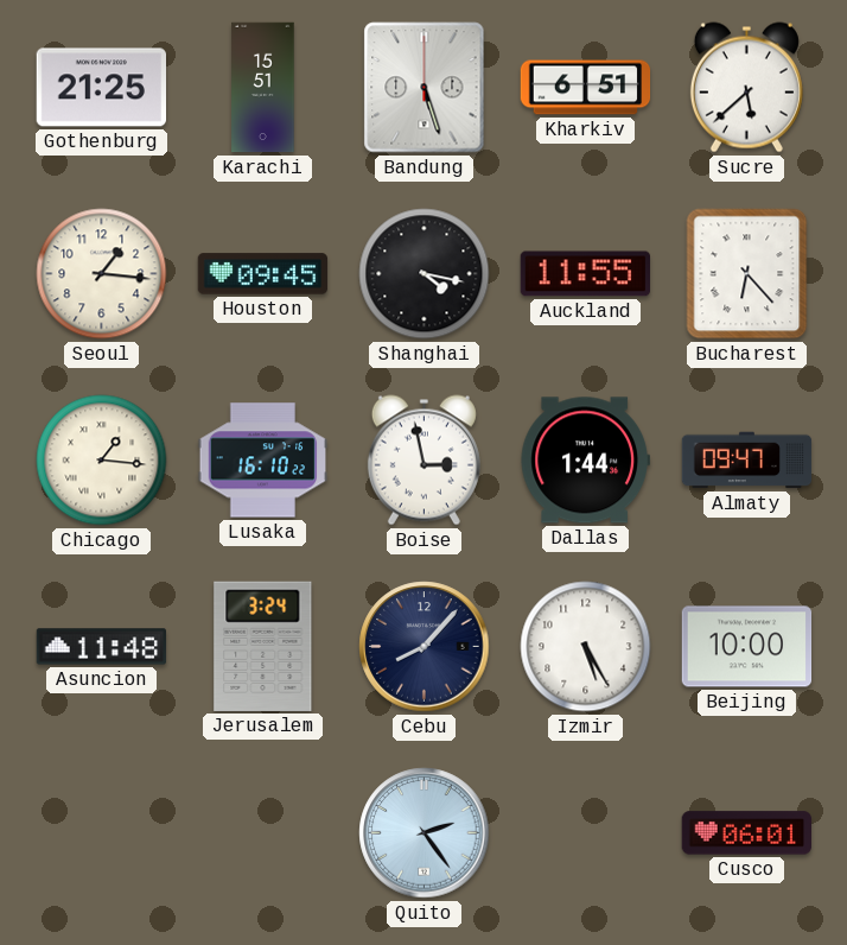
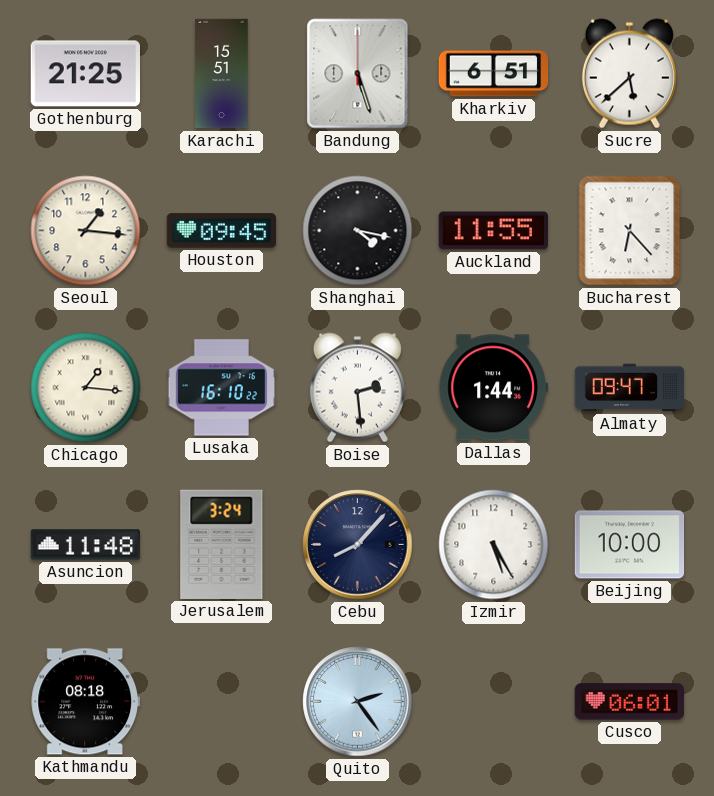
Boise: 2:58 -> 2:29
Kathmandu: none -> 08:18
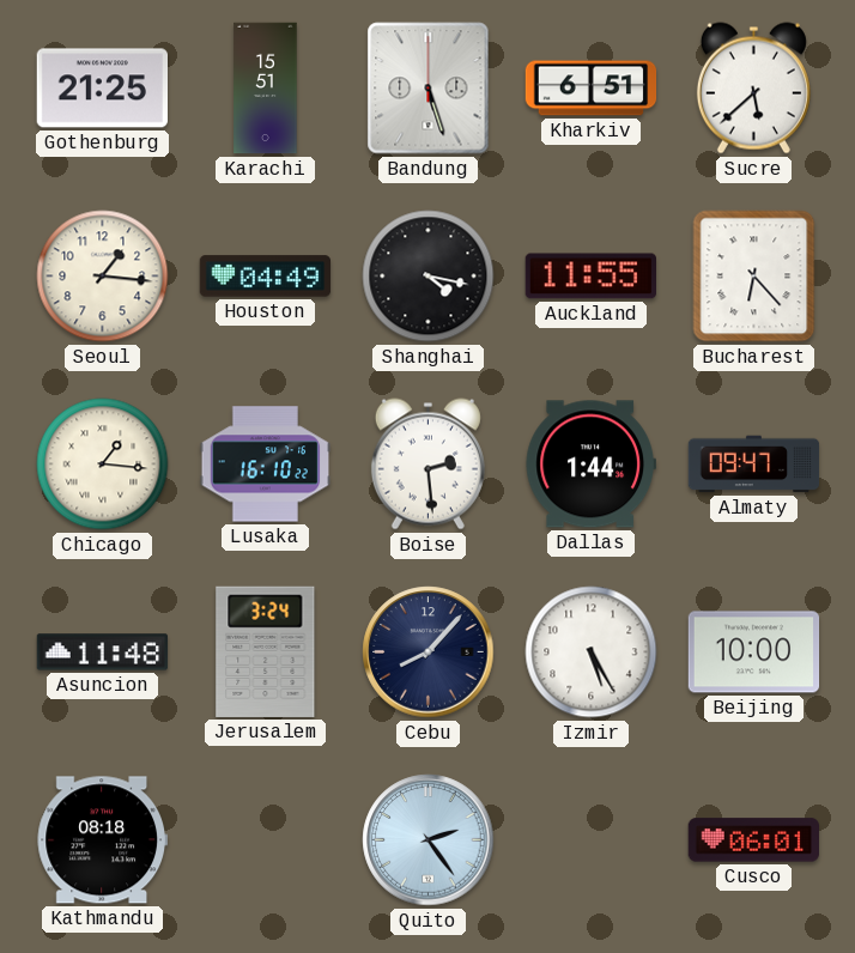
Houston: 09:45 -> 04:49
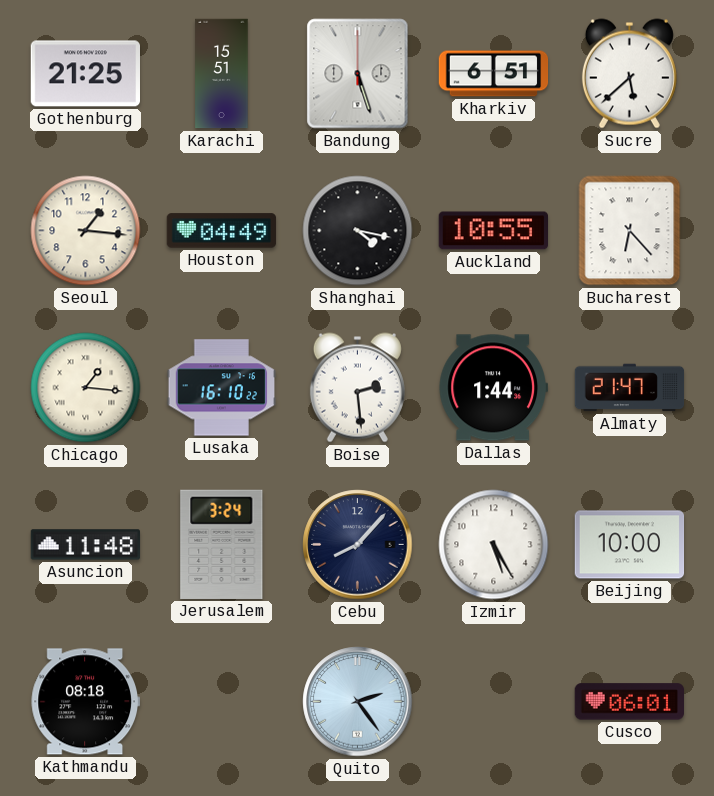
Auckland: 11:55 -> 10:55
Almaty: 09:47 -> 21:47
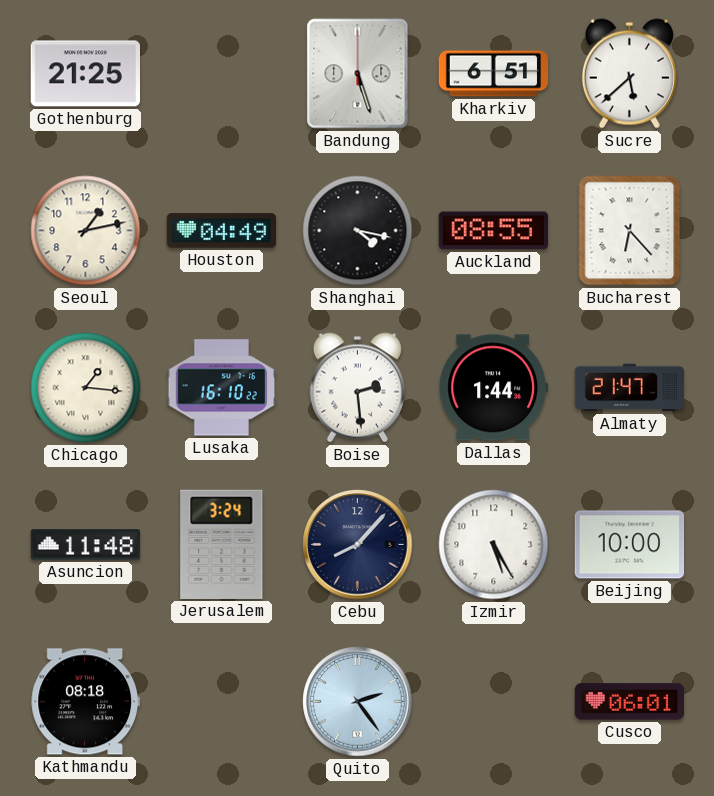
Karachi: 15:51 -> none
Seoul: 1:16 -> 1:13
Auckland: 10:55 -> 08:55
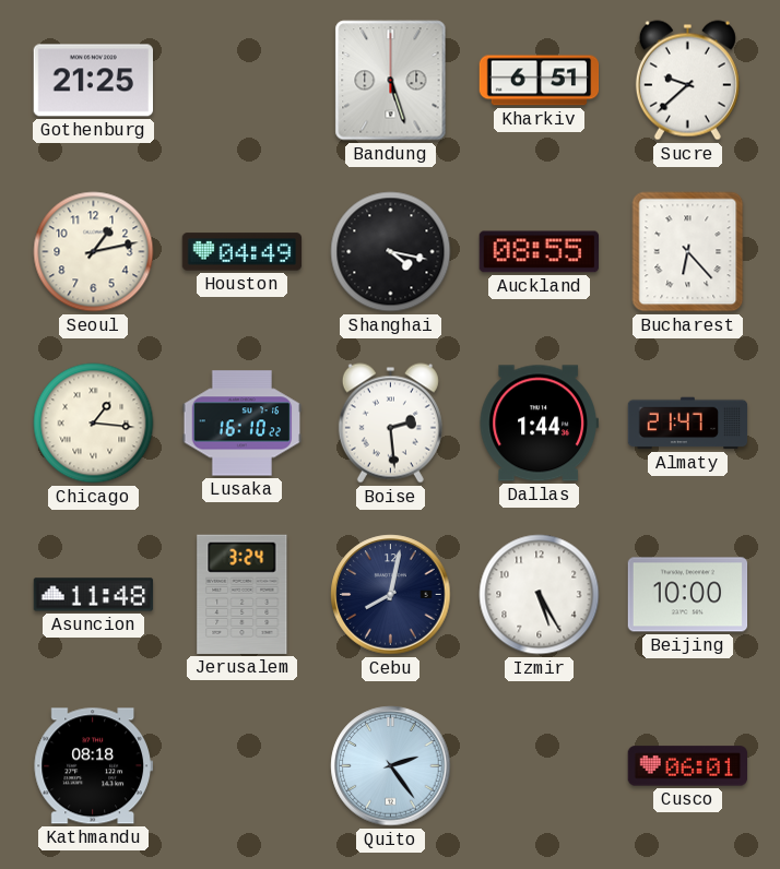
Sucre: 5:38 -> 9:38
Cebu: 8:07 -> 8:02
